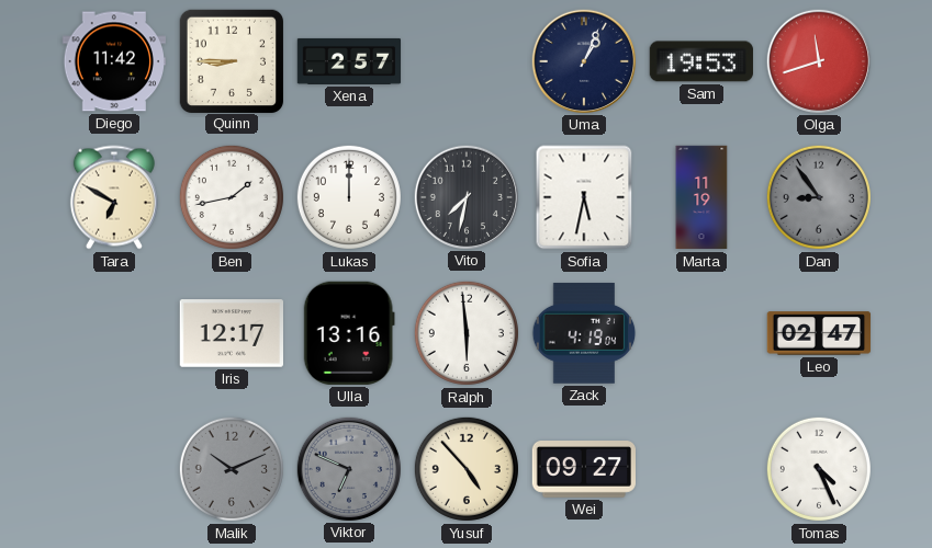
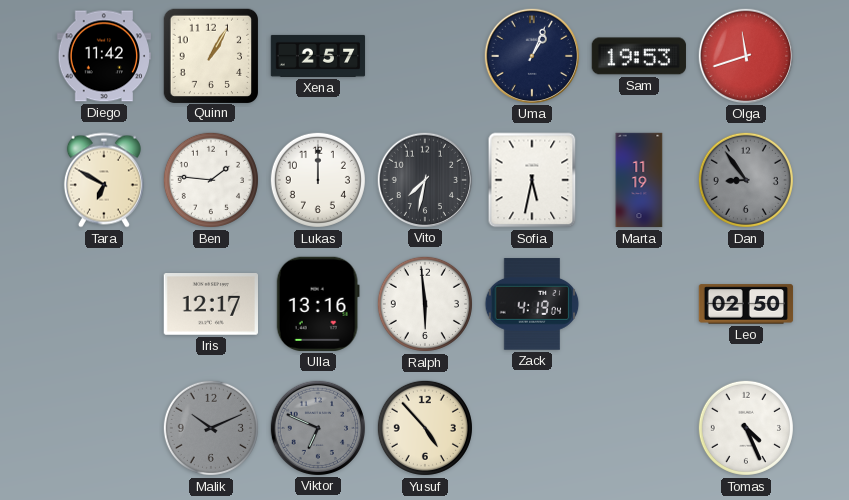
Quinn: 8:45 -> 1:05
Ben: 1:43 -> 1:46
Leo: 02:47 -> 02:50
Wei: 09:27 -> none
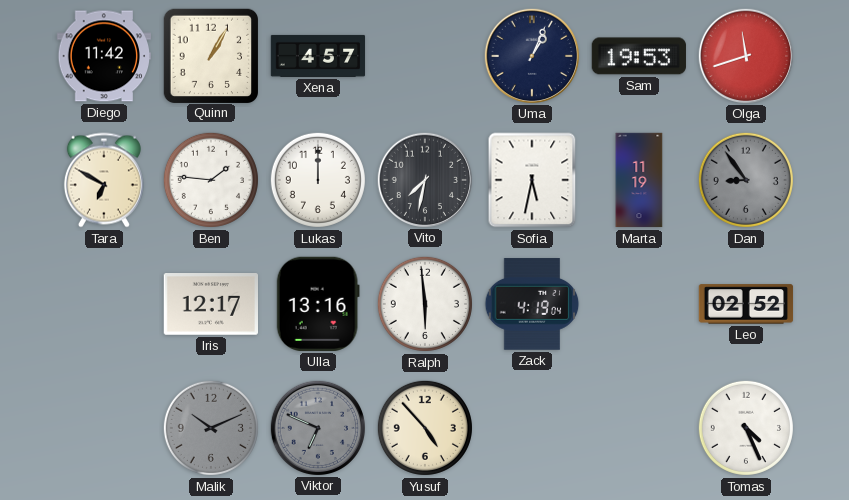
Xena: 2:57 -> 4:57
Leo: 02:50 -> 02:52
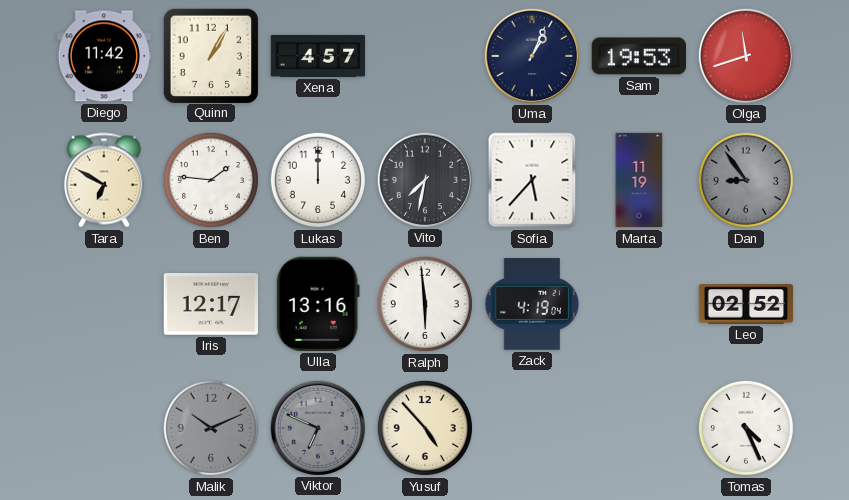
Sofia: 5:32 -> 5:37
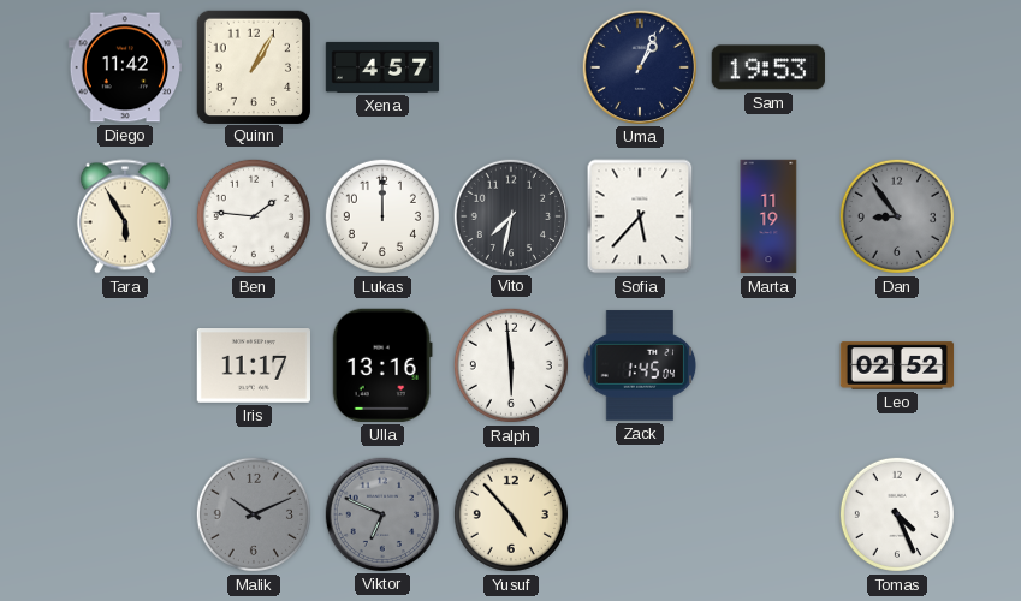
Olga: 11:42 -> none
Tara: 6:50 -> 5:55
Iris: 12:17 -> 11:17
Zack: 4:19 -> 1:45
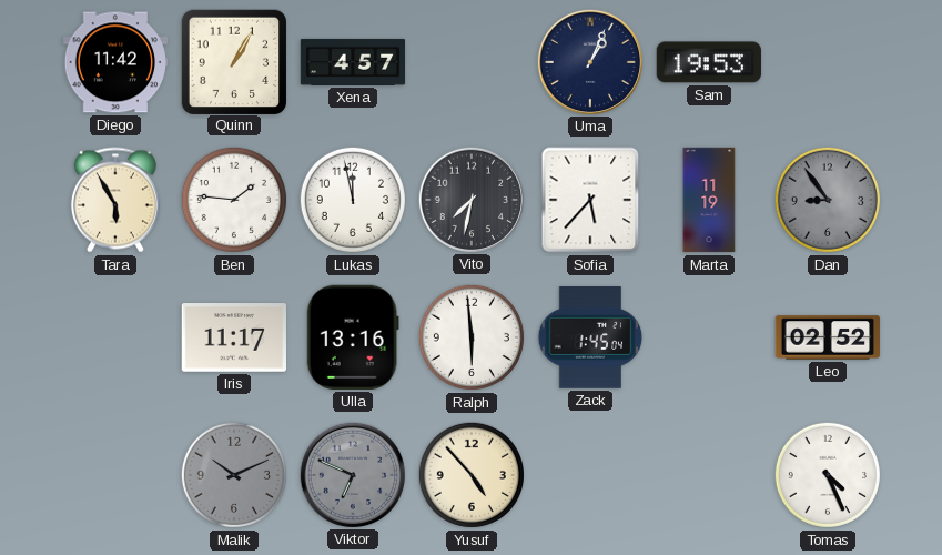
Lukas: 12:00 -> 11:58
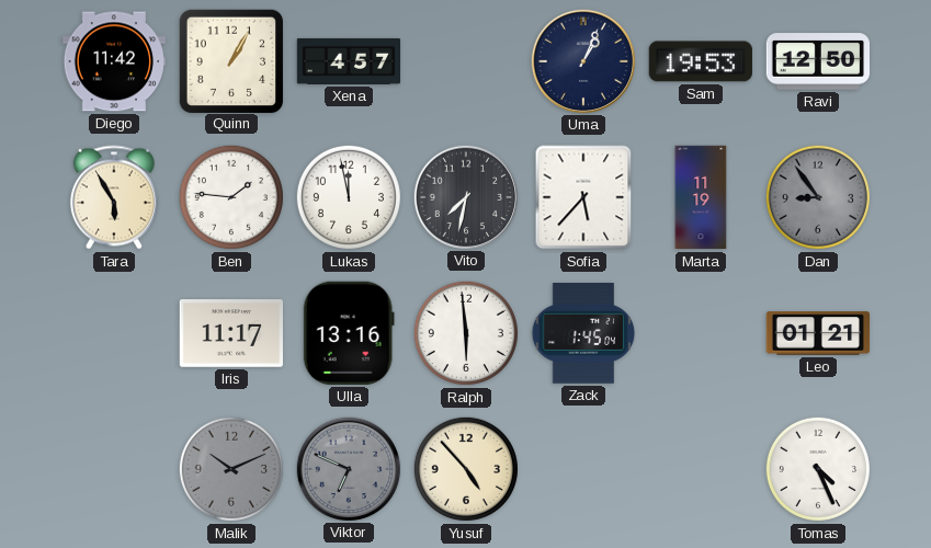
Ravi: none -> 12:50
Leo: 02:52 -> 01:21
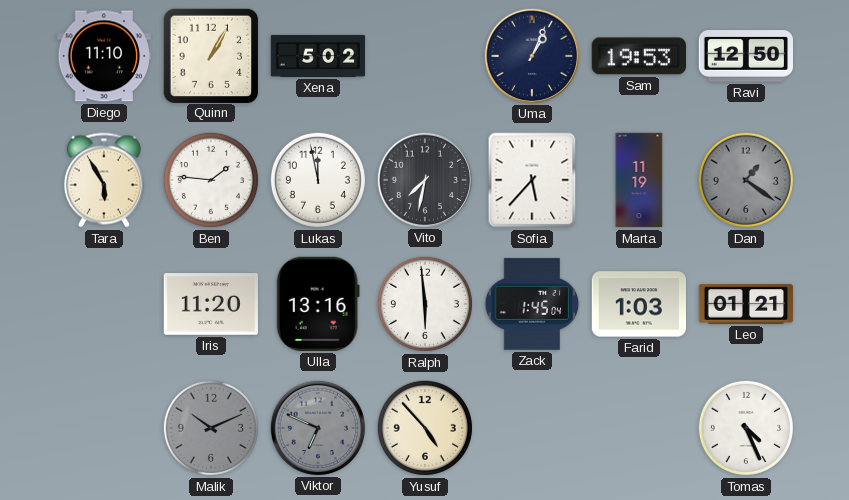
Diego: 11:42 -> 11:10
Xena: 4:57 -> 5:02
Dan: 8:54 -> 1:21
Iris: 11:17 -> 11:20
Farid: none -> 1:03
